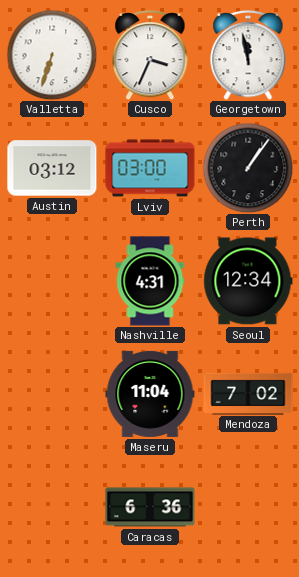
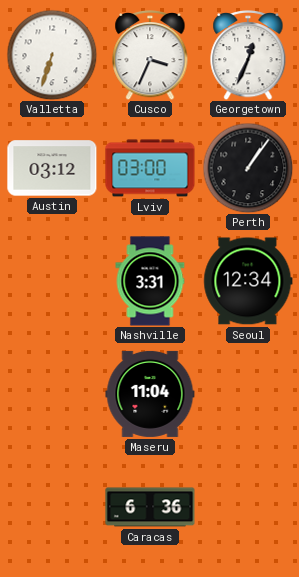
Georgetown: 11:58 -> 12:34
Nashville: 4:31 -> 3:31
Mendoza: 7:02 -> none
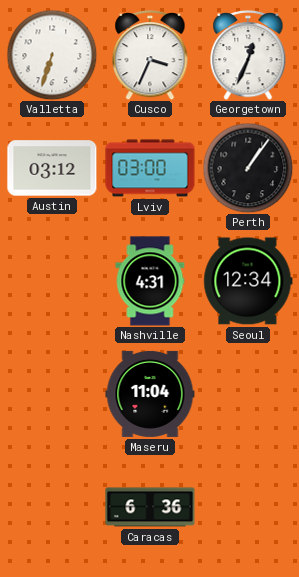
Nashville: 3:31 -> 4:31
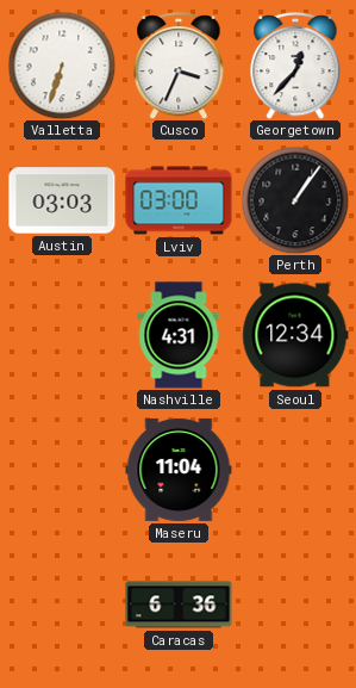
Georgetown: 12:34 -> 12:37
Austin: 03:12 -> 03:03
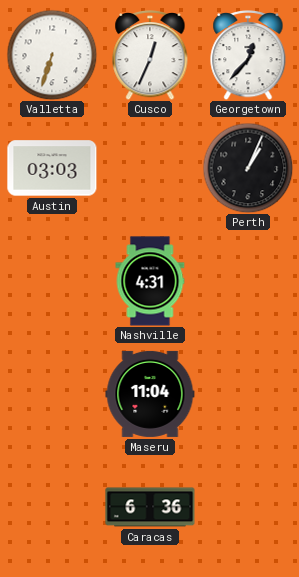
Cusco: 3:34 -> 12:34
Lviv: 03:00 -> none
Perth: 1:06 -> 1:04
Seoul: 12:34 -> none
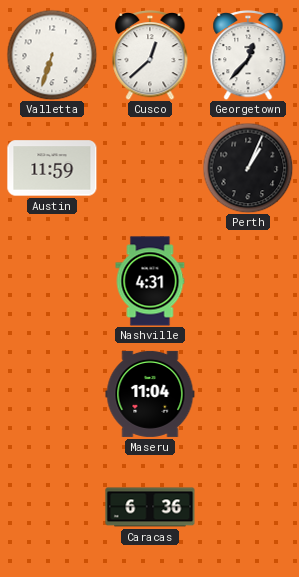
Cusco: 12:34 -> 12:38
Austin: 03:03 -> 11:59
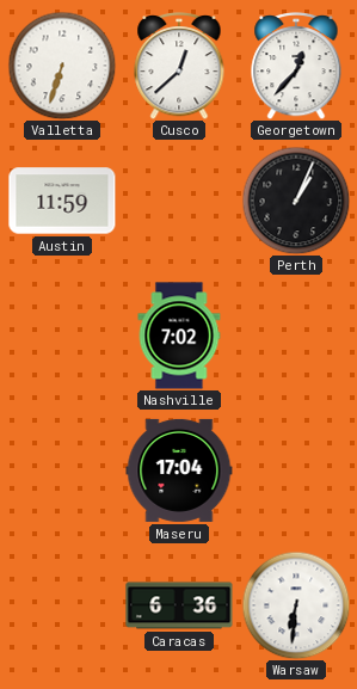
Nashville: 4:31 -> 7:02
Maseru: 11:04 -> 17:04
Warsaw: none -> 6:31
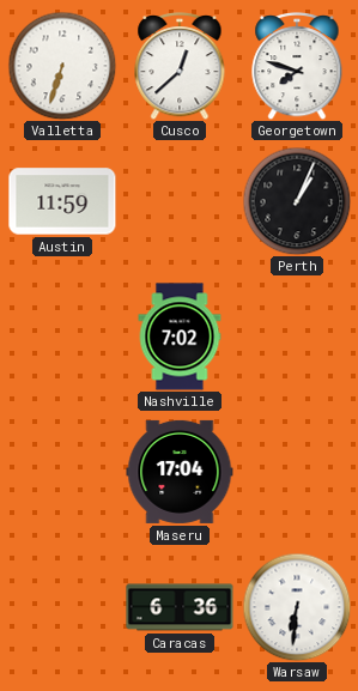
Georgetown: 12:37 -> 7:48
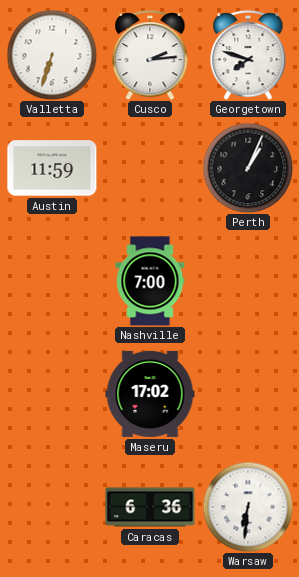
Cusco: 12:38 -> 2:14
Nashville: 7:02 -> 7:00
Maseru: 17:04 -> 17:02
